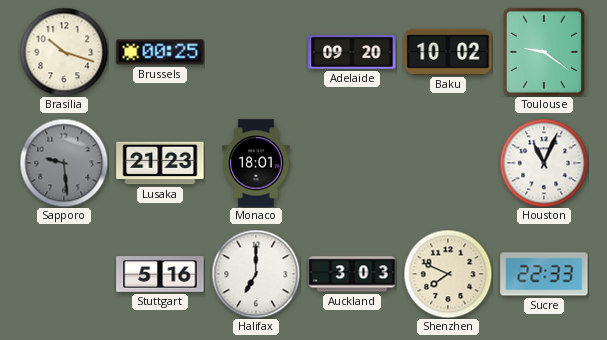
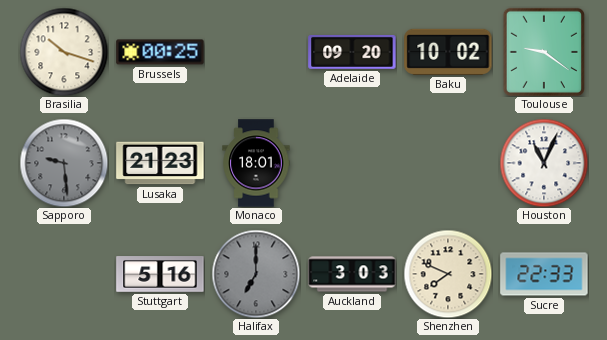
Halifax dial: white -> grey
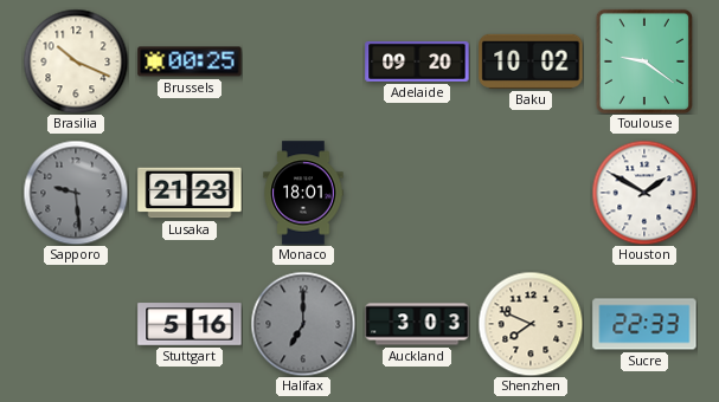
Brasilia: 10:18 -> 10:19
Houston: 11:04 -> 1:50
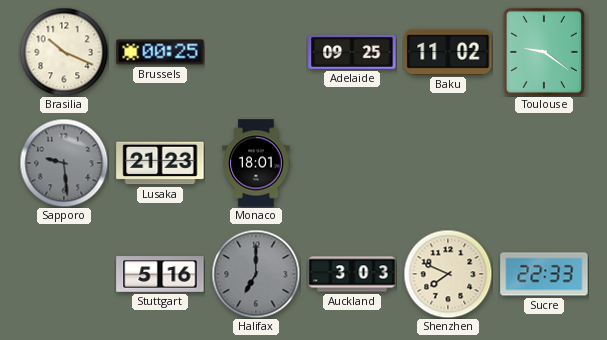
Adelaide: 09:20 -> 09:25
Baku: 10:02 -> 11:02
Houston: 1:50 -> none
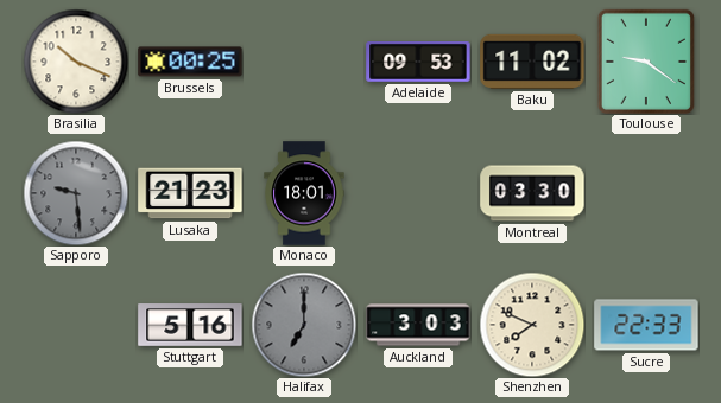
Adelaide: 09:25 -> 09:53
Montreal: none -> 03:30
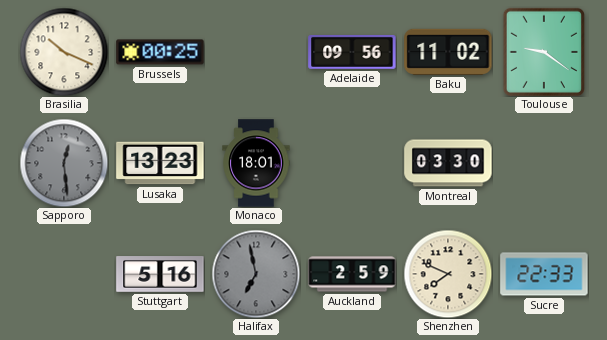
Adelaide: 09:53 -> 09:56
Sapporo: 9:29 -> 12:29
Lusaka: 21:23 -> 13:23
Halifax: 7:00 -> 6:58
Auckland: 3:03 -> 2:59
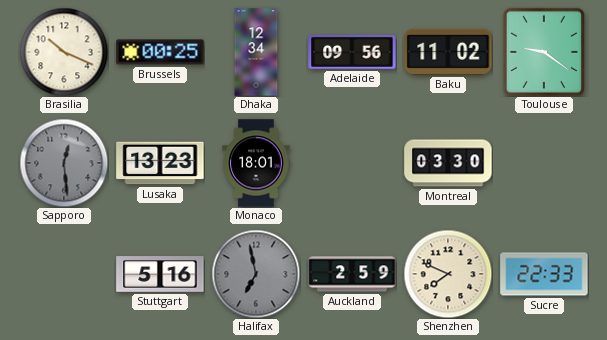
Dhaka: none -> 12:34
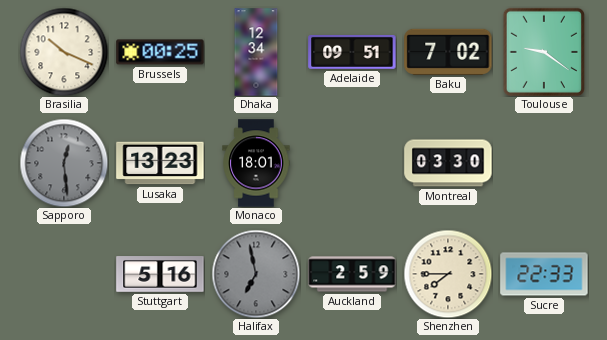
Adelaide: 09:56 -> 09:51
Baku: 11:02 -> 7:02
Shenzhen: 7:49 -> 7:45
